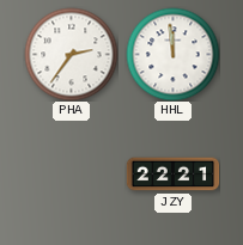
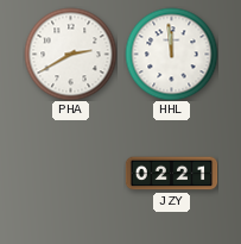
PHA: 2:36 -> 2:40
JZY: 22:21 -> 02:21
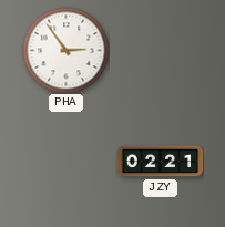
PHA: 2:40 -> 2:54
HHL: 11:59 -> none
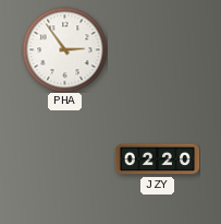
JZY: 02:21 -> 02:20
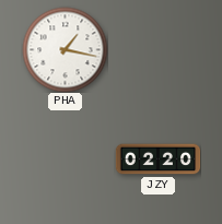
PHA: 2:54 -> 1:17
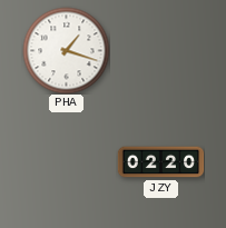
PHA: 1:17 -> 1:18
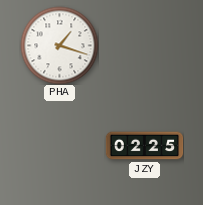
JZY: 02:20 -> 02:25
